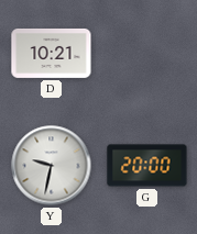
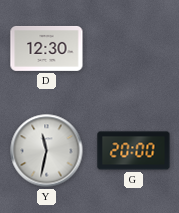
D: 10:21 -> 12:30
Y: 9:32 -> 11:32
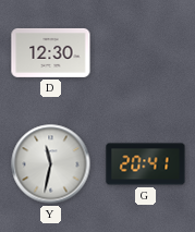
G: 20:00 -> 20:41
